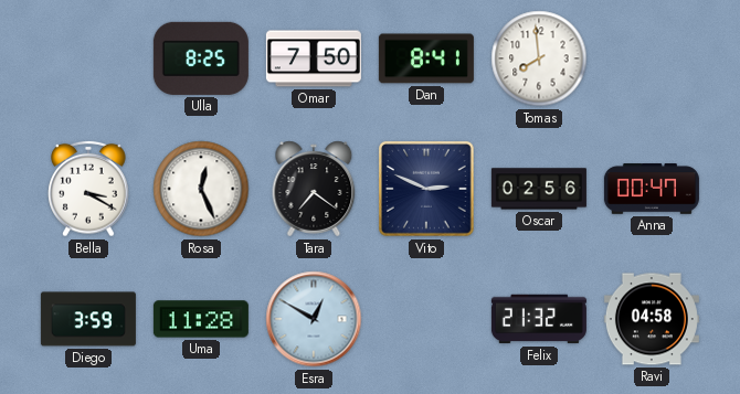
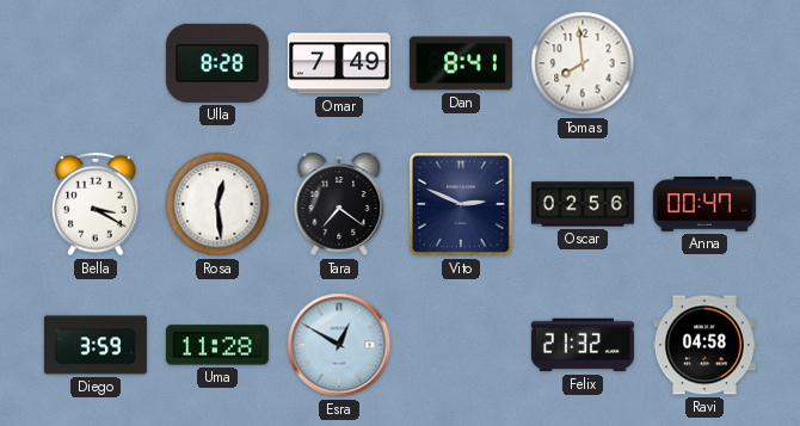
Ulla: 8:25 -> 8:28
Omar: 7:50 -> 7:49
Rosa: 12:26 -> 12:29
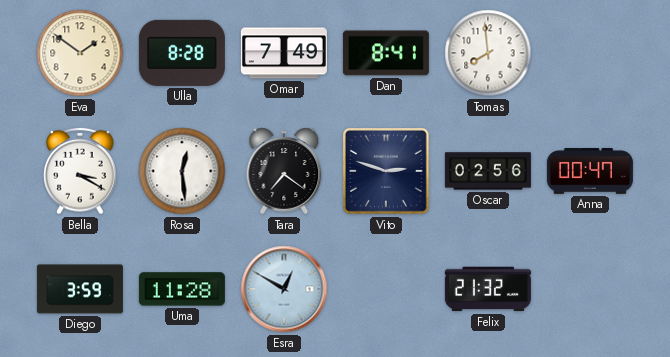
Eva: none -> 1:51
Vito: 2:49 -> 2:48
Ravi: 04:58 -> none
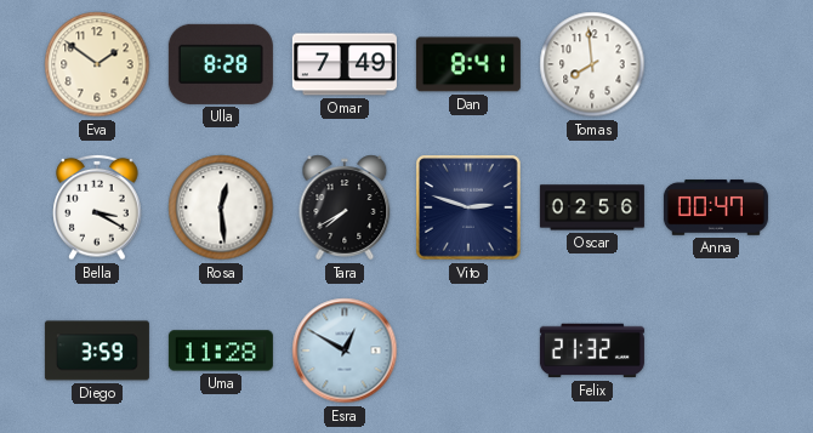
Tara: 7:21 -> 7:40
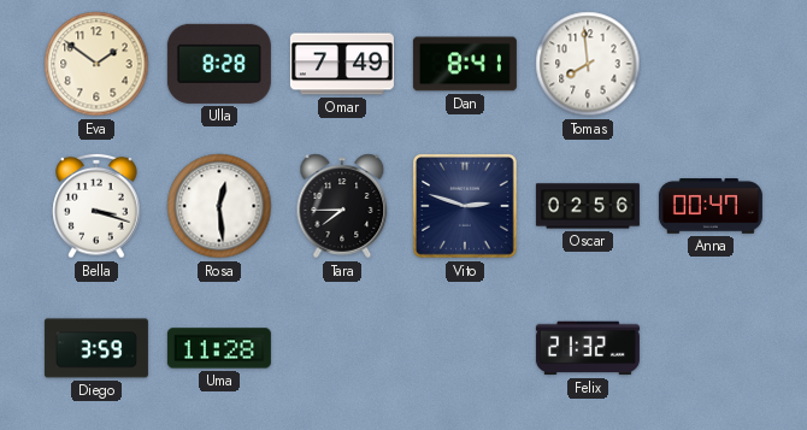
Bella: 3:20 -> 3:18
Tara: 7:40 -> 7:45
Esra: 12:50 -> none
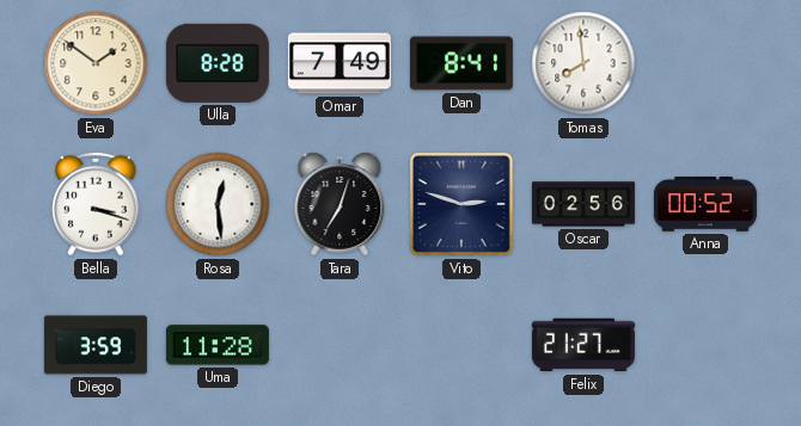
Tara: 7:45 -> 7:03
Anna: 00:47 -> 00:52
Felix: 21:32 -> 21:27
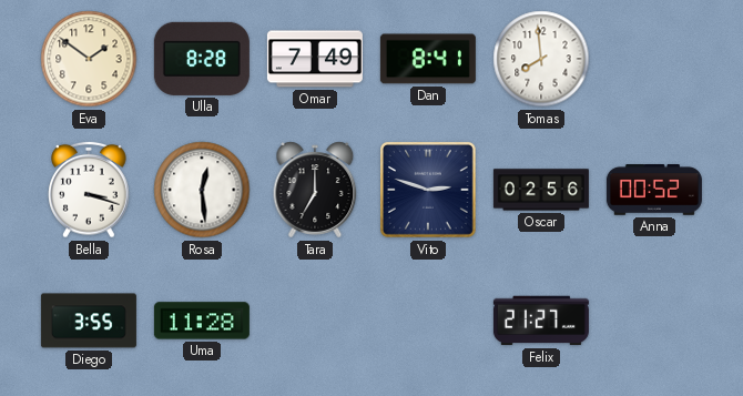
Tara: 7:03 -> 7:00
Diego: 3:59 -> 3:55
